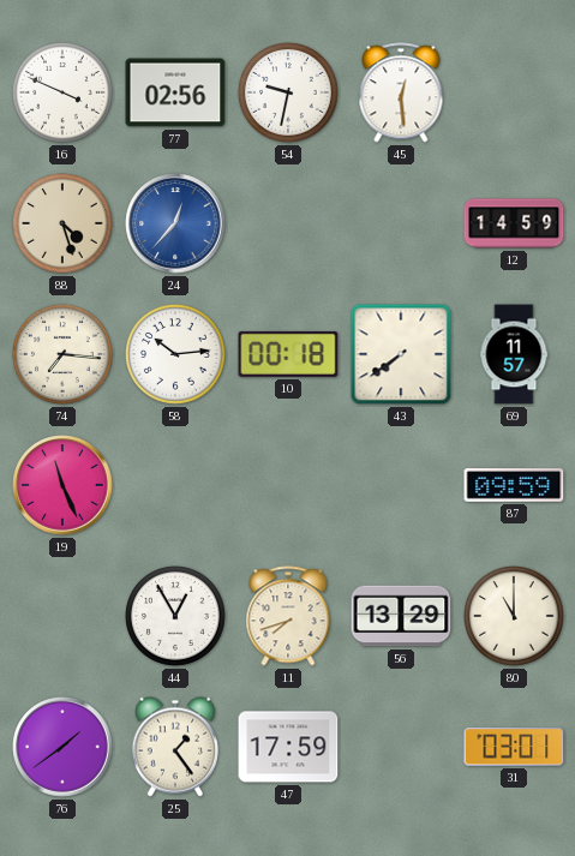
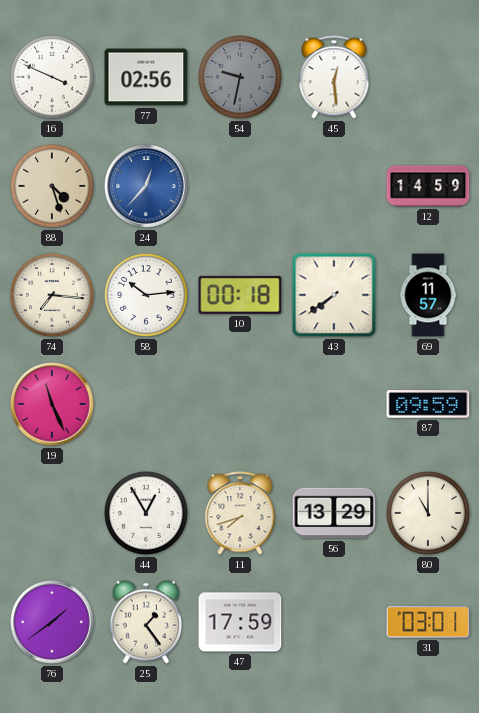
54 dial: white -> grey
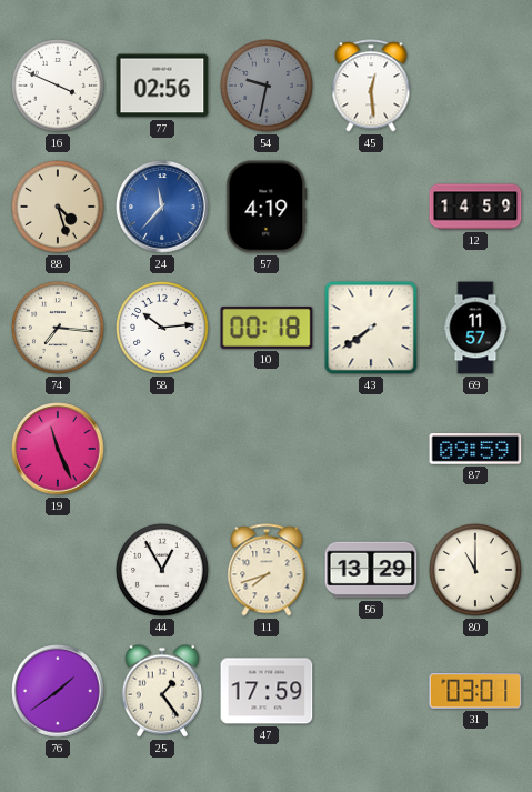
24: 12:37 -> 11:37
57: none -> 4:19
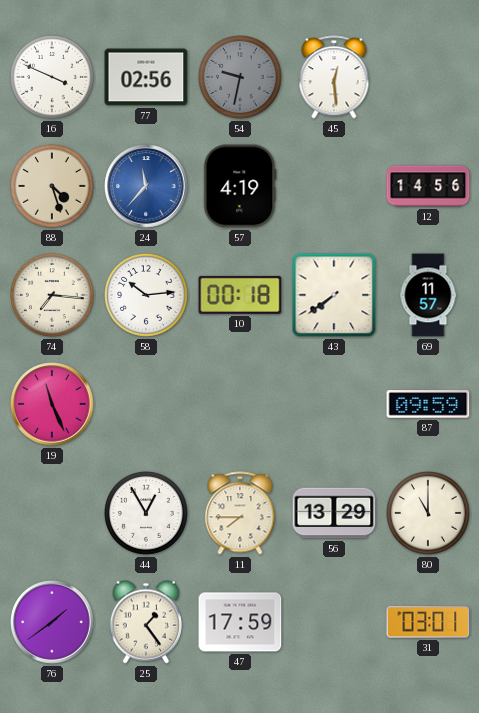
12: 14:59 -> 14:56
11: 7:42 -> 7:45
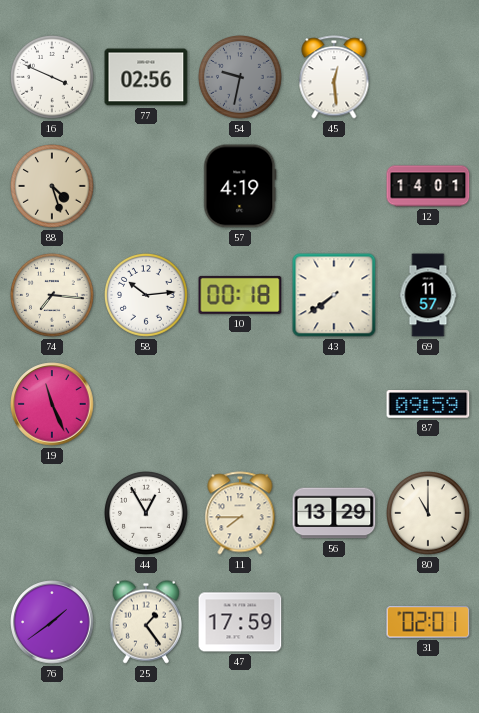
24: 11:37 -> none
12: 14:56 -> 14:01
31: 03:01 -> 02:01
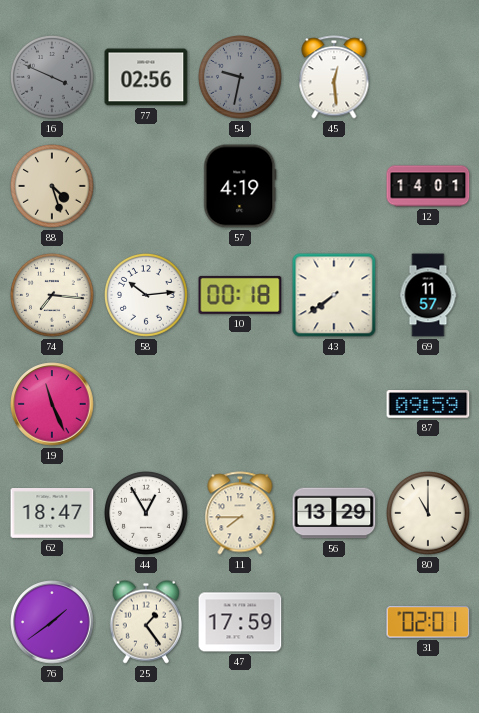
16 dial: white -> grey
62: none -> 18:47
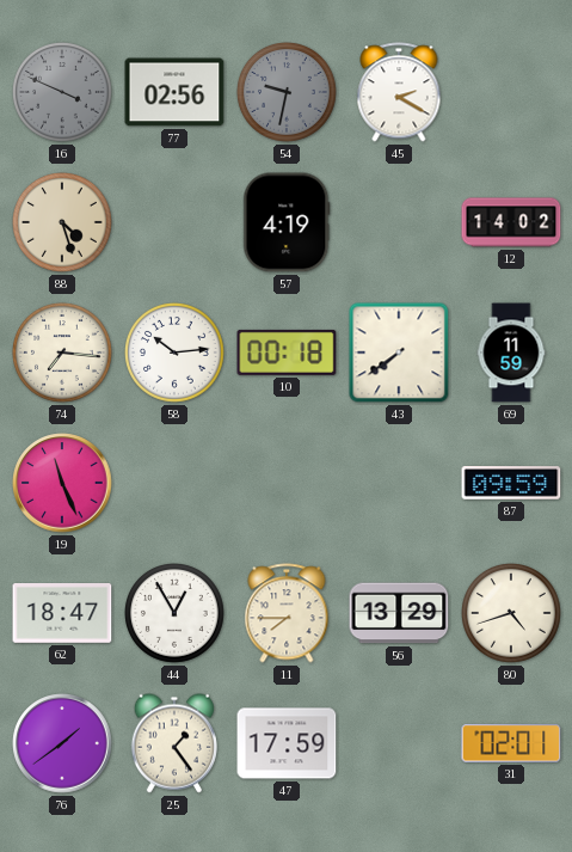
45: 12:29 -> 2:20
12: 14:01 -> 14:02
69: 11:57 -> 11:59
80: 11:00 -> 4:42
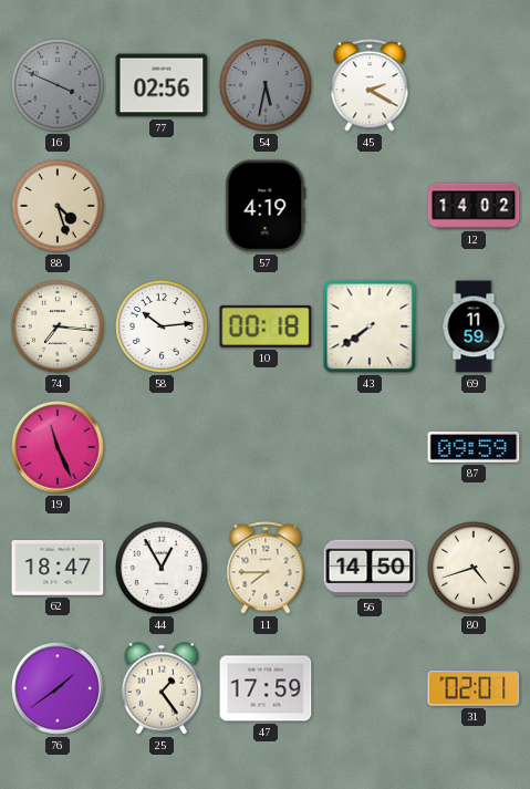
54: 9:32 -> 5:32
56: 13:29 -> 14:50
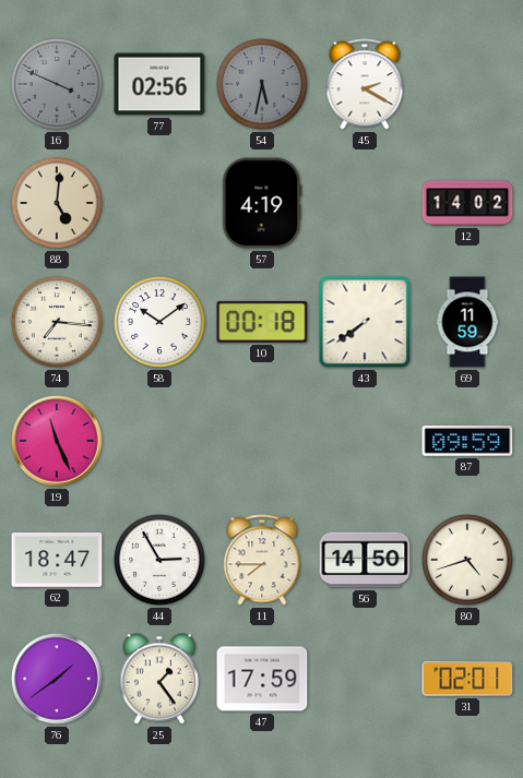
88: 4:27 -> 5:01
58: 10:14 -> 10:09
44: 12:55 -> 2:55
